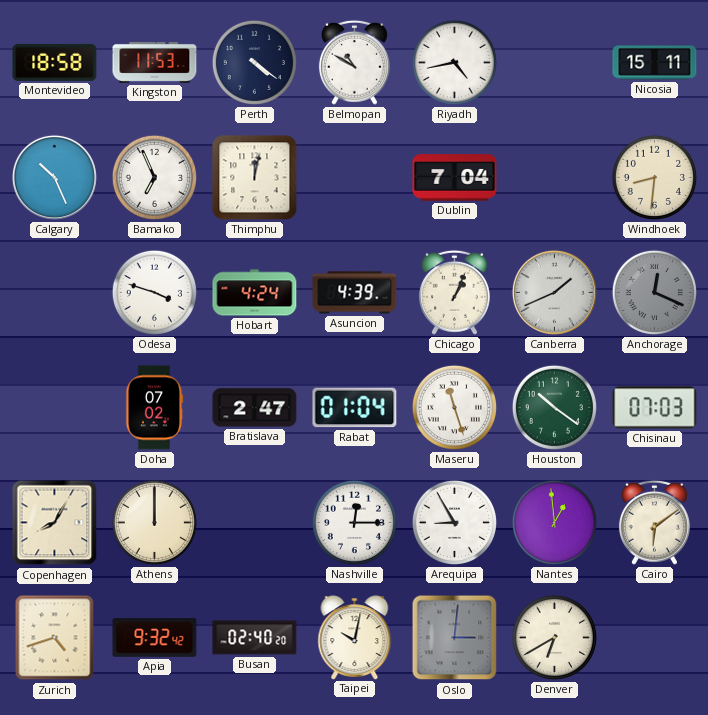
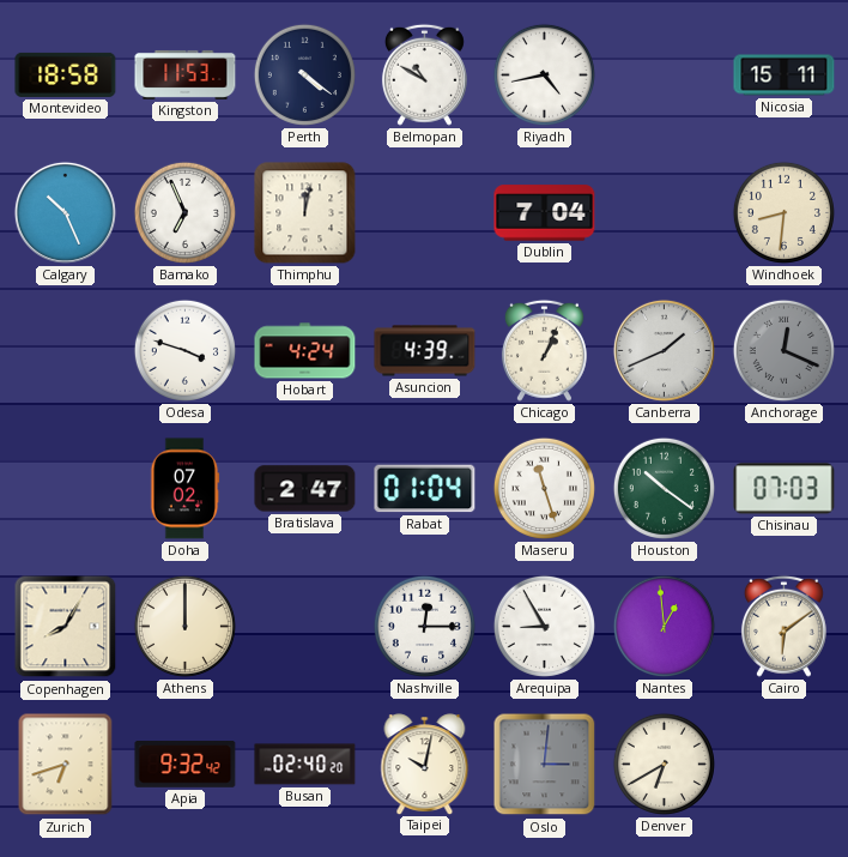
Zurich: 4:42 -> 6:42
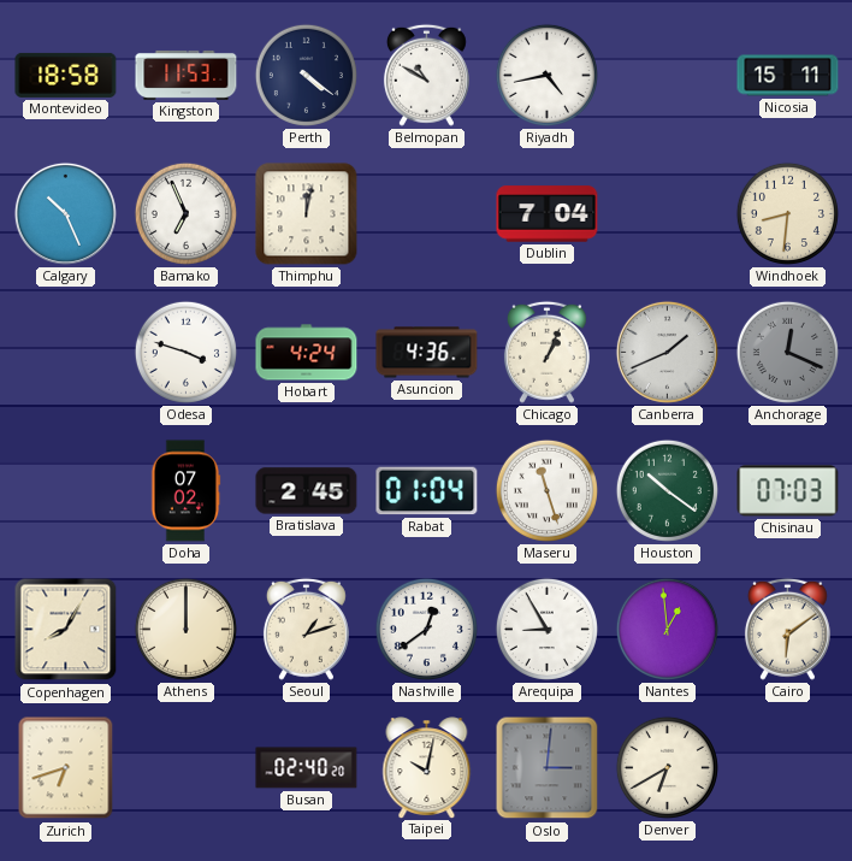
Asuncion: 4:39 -> 4:36
Bratislava: 2:47 -> 2:45
Seoul: none -> 1:12
Nashville: 12:15 -> 12:39
Apia: 9:32 -> none
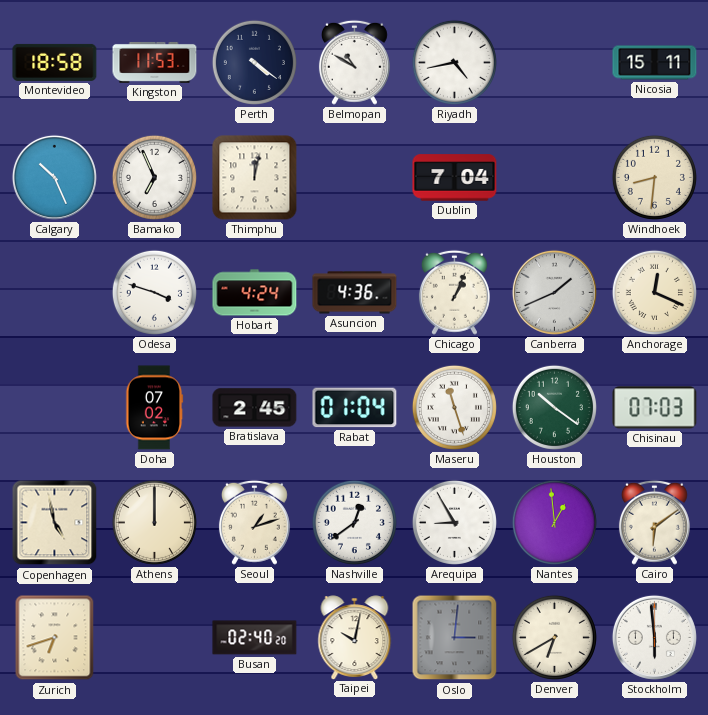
Anchorage dial: grey -> cream
Copenhagen: 8:05 -> 4:58
Stockholm: none -> 5:59
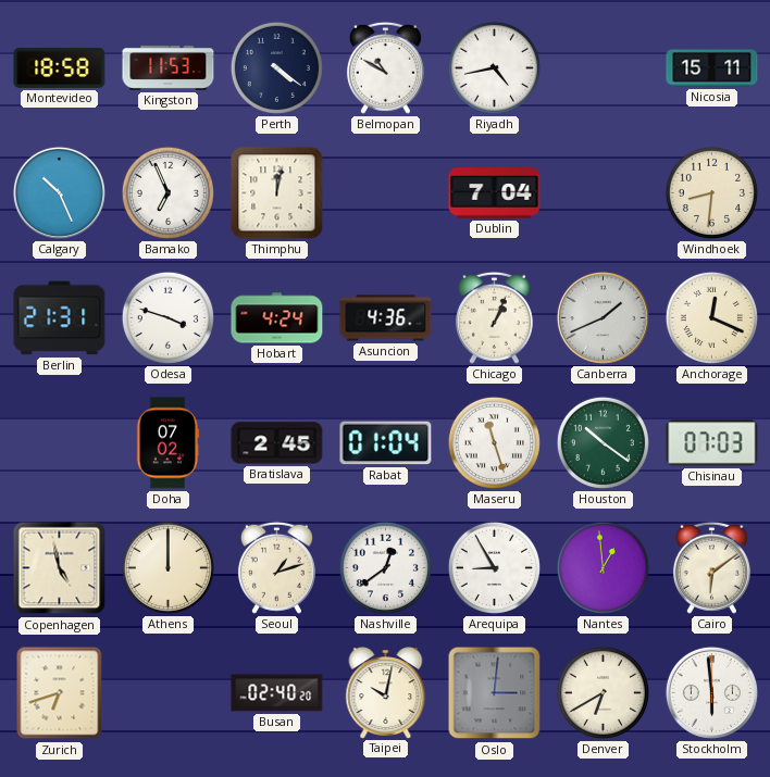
Berlin: none -> 21:31
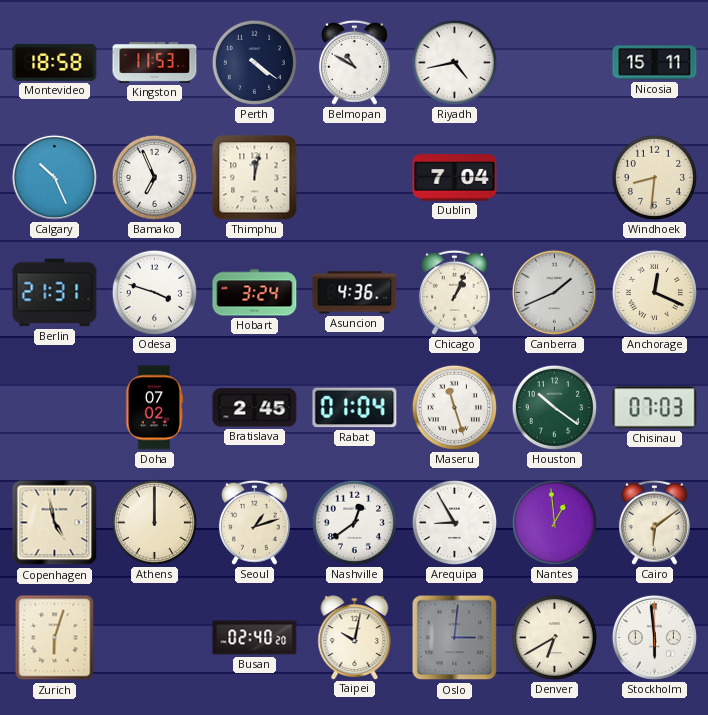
Hobart: 4:24 -> 3:24
Zurich: 6:42 -> 6:03
